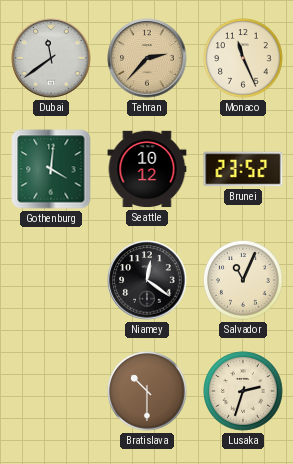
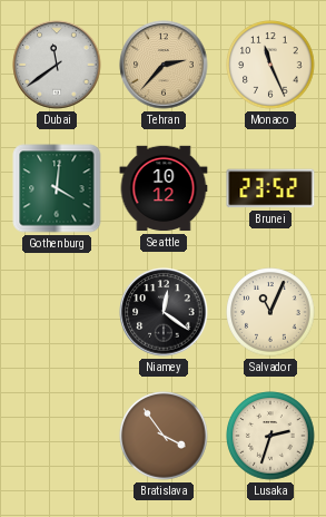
Bratislava: 10:30 -> 3:54
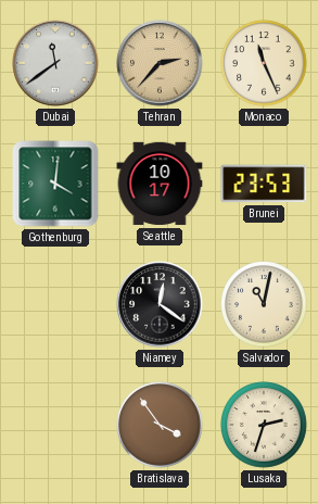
Seattle: 10:12 -> 10:17
Brunei: 23:52 -> 23:53
Salvador: 11:04 -> 11:02
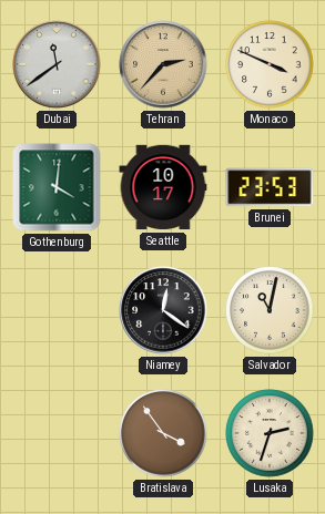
Monaco: 11:26 -> 3:49
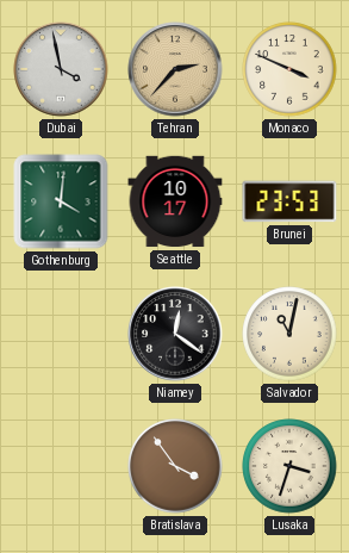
Dubai: 11:39 -> 3:58
Lusaka: 2:33 -> 3:33
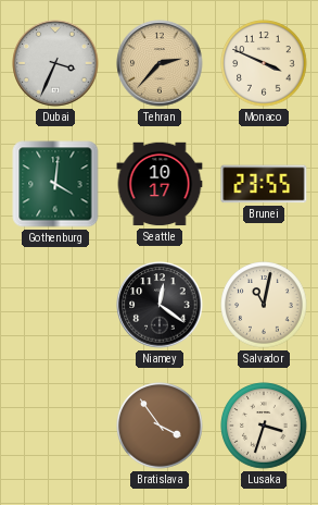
Dubai: 3:58 -> 3:34
Brunei: 23:53 -> 23:55
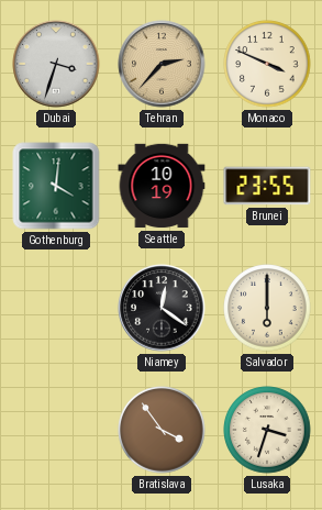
Dubai: 3:34 -> 3:33
Seattle: 10:17 -> 10:19
Salvador: 11:02 -> 6:00
